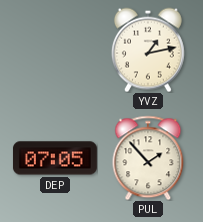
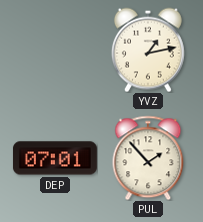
DEP: 07:05 -> 07:01
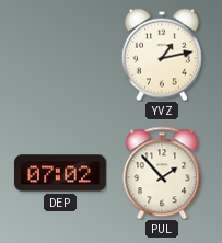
DEP: 07:01 -> 07:02
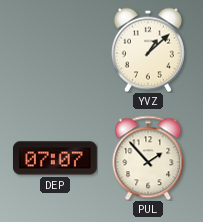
YVZ: 1:13 -> 1:08
DEP: 07:02 -> 07:07
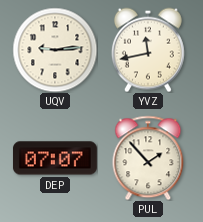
UQV: none -> 9:14
YVZ: 1:08 -> 11:43
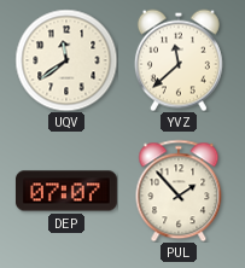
UQV: 9:14 -> 11:39
YVZ: 11:43 -> 11:38
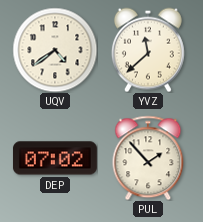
UQV: 11:39 -> 4:39
DEP: 07:07 -> 07:02
